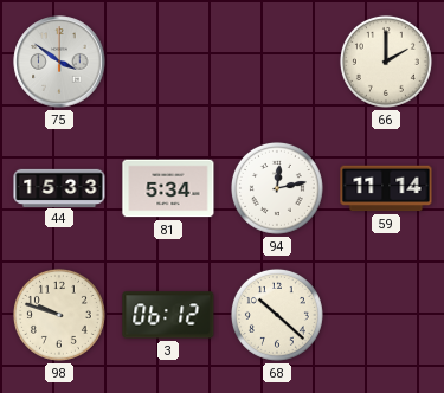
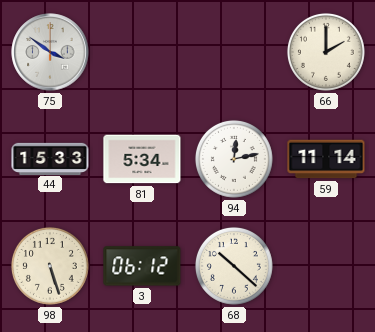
98: 9:48 -> 5:27
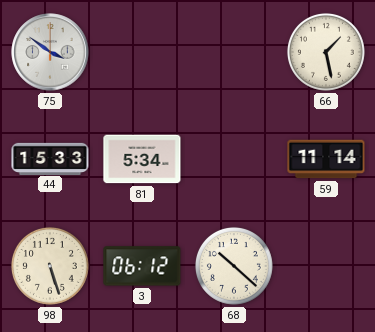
66: 2:00 -> 1:28
94: 12:13 -> none
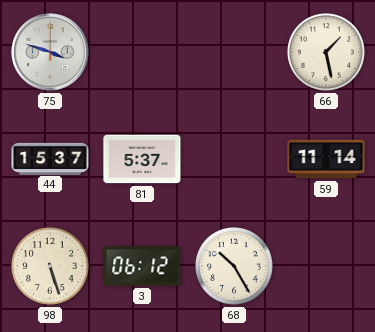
75: 3:51 -> 3:48
44: 15:33 -> 15:37
81: 5:34 -> 5:37
68: 10:22 -> 10:25
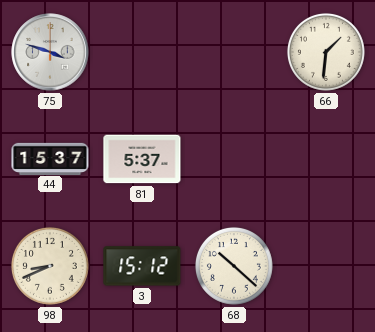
66: 1:28 -> 1:31
59: 11:14 -> none
98: 5:27 -> 8:41
3: 06:12 -> 15:12
68: 10:25 -> 10:22
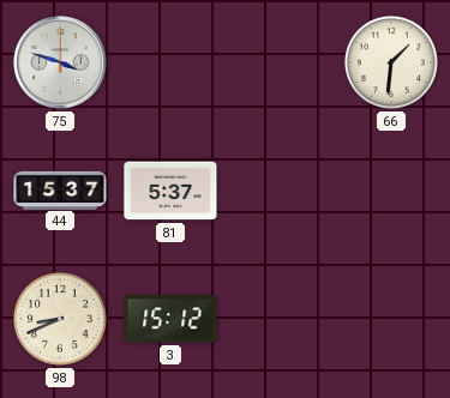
68: 10:22 -> none
